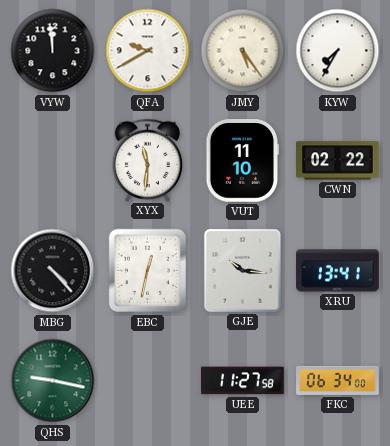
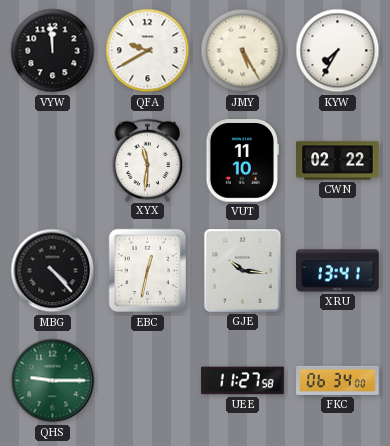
JMY: 5:24 -> 5:25
QHS: 9:17 -> 9:15
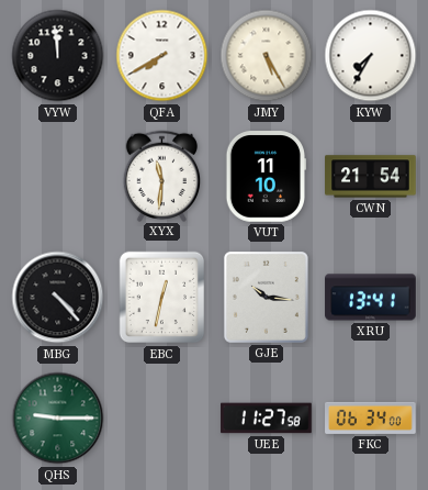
QFA: 9:40 -> 7:40
CWN: 02:22 -> 21:54
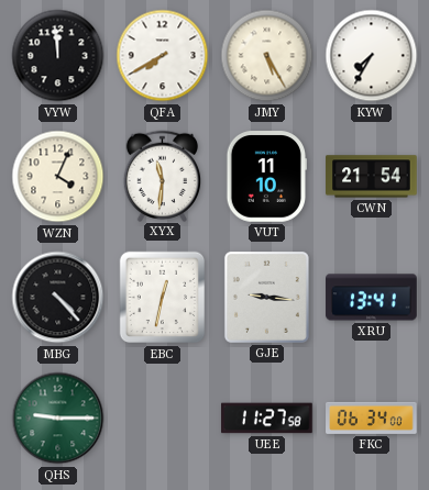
WZN: none -> 4:04
GJE: 10:16 -> 9:16
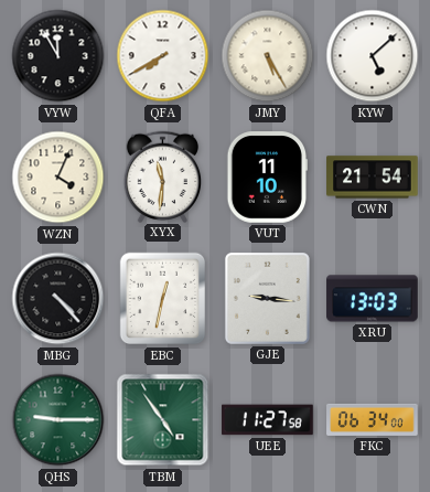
VYW: 11:59 -> 11:55
KYW: 7:35 -> 5:08
XRU: 13:41 -> 13:03
TBM: none -> 4:54
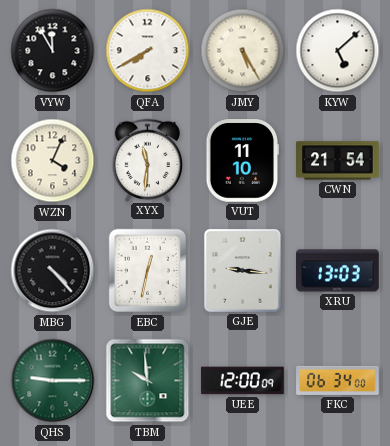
TBM: 4:54 -> 9:59
UEE: 11:27 -> 12:00
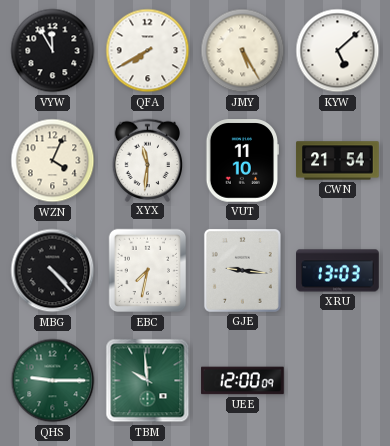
EBC: 12:32 -> 7:32
FKC: 06:34 -> none
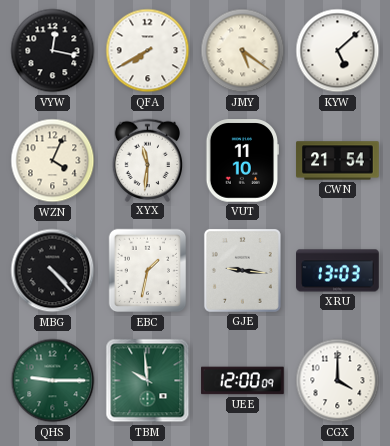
VYW: 11:55 -> 12:17
JMY: 5:25 -> 5:21
EBC: 7:32 -> 1:32
CGX: none -> 4:00
